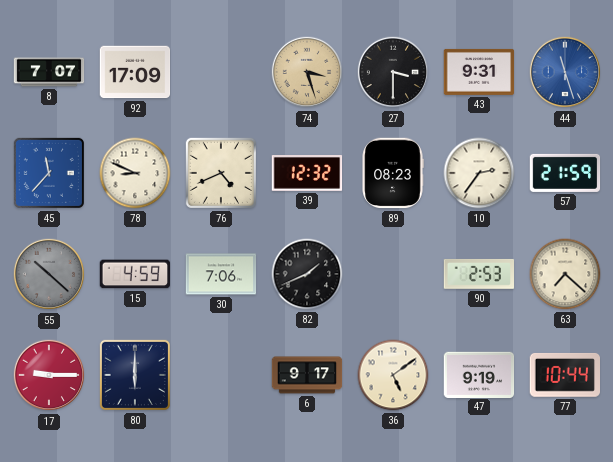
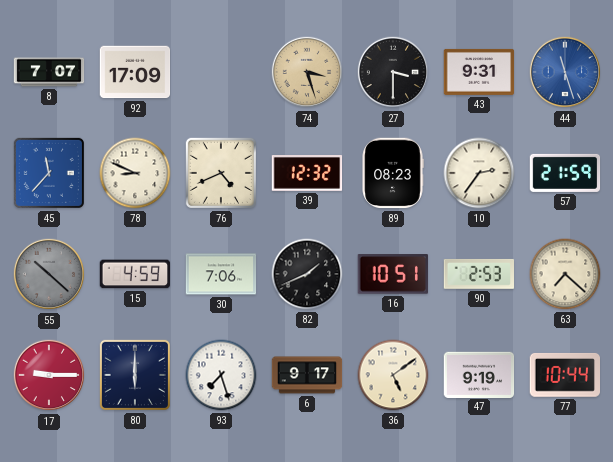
16: none -> 10:51
93: none -> 7:27
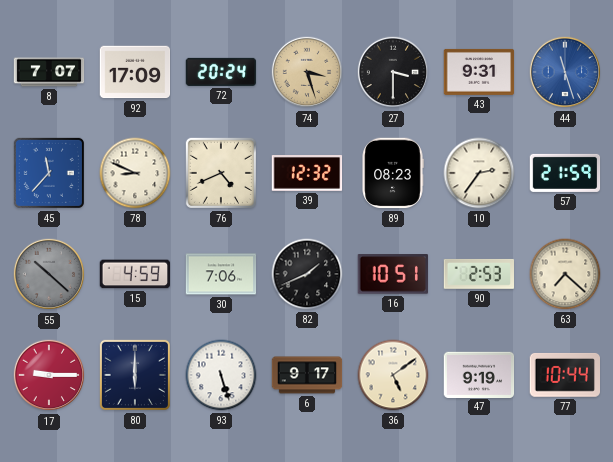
72: none -> 20:24
93: 7:27 -> 5:27
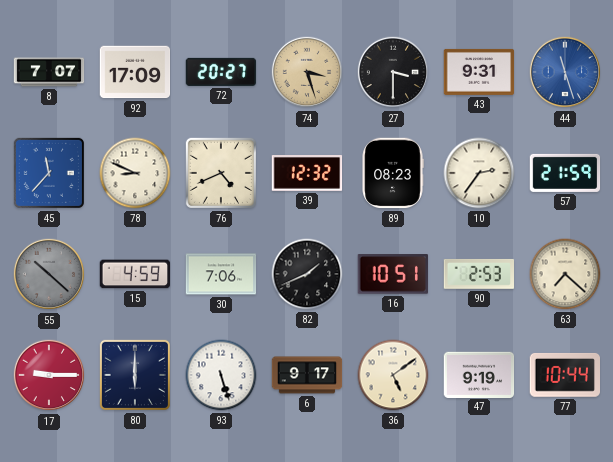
72: 20:24 -> 20:27
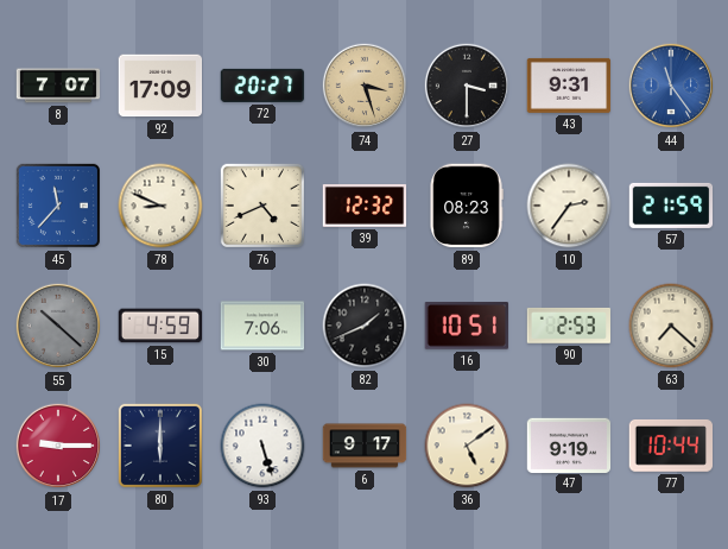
44: 11:27 -> 11:24
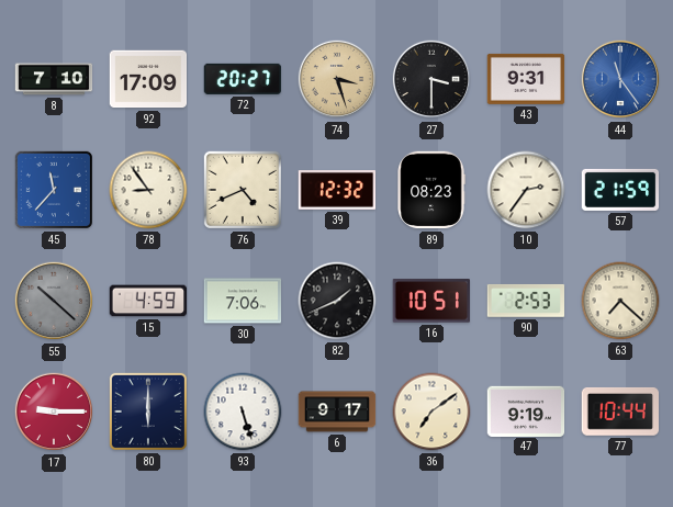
8: 7:07 -> 7:10
78: 8:49 -> 8:54
36: 5:09 -> 7:09
